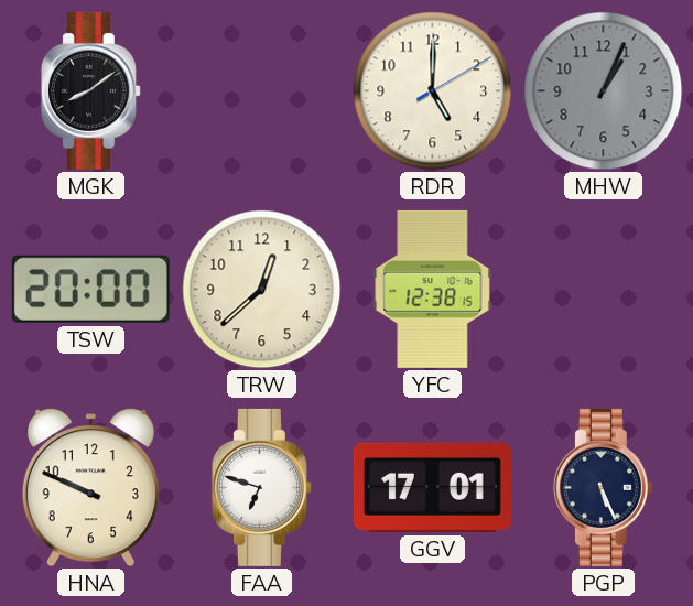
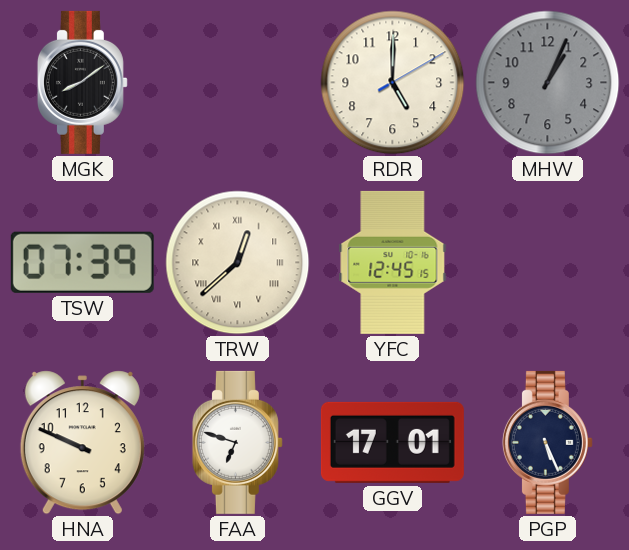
TSW: 20:00 -> 07:39
TRW numerals: Arabic -> Roman
YFC: 12:38 -> 12:45
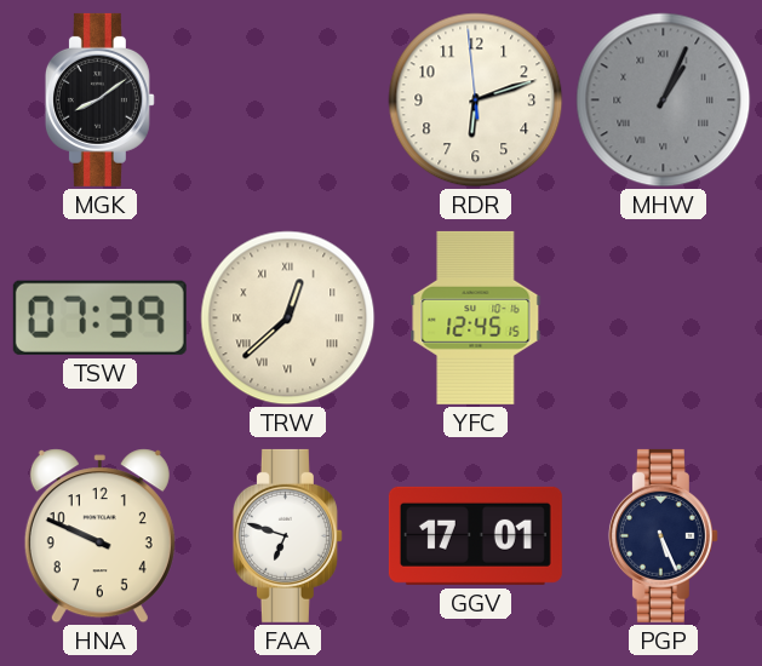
RDR: 5:00 -> 6:11
MHW numerals: Arabic -> Roman
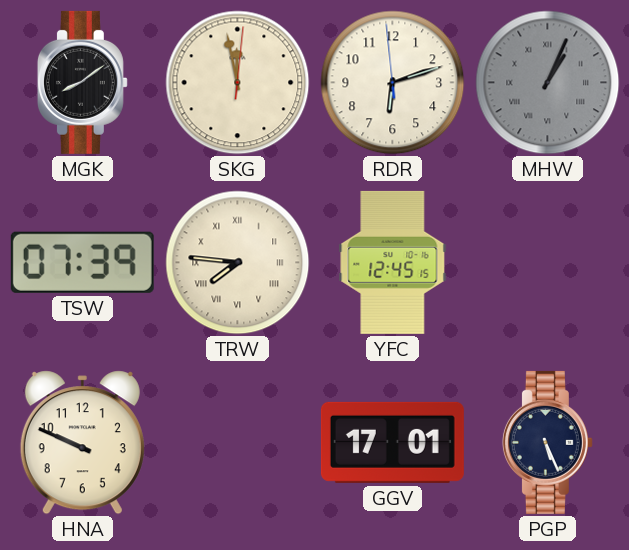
SKG: none -> 11:58
TRW: 12:38 -> 7:46
FAA: 6:48 -> none
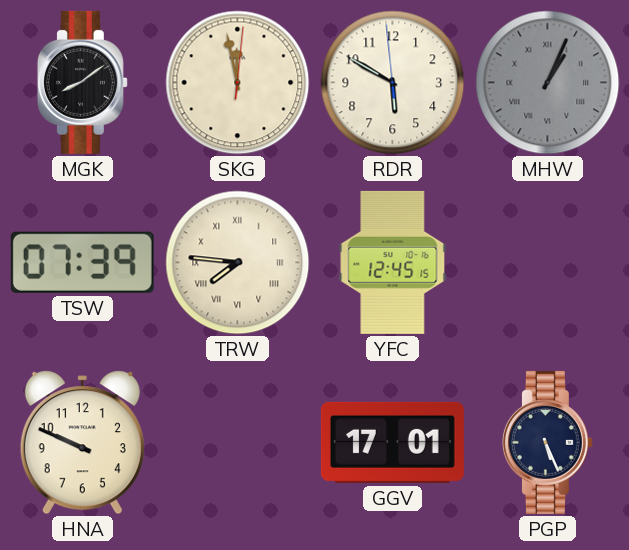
RDR: 6:11 -> 5:49
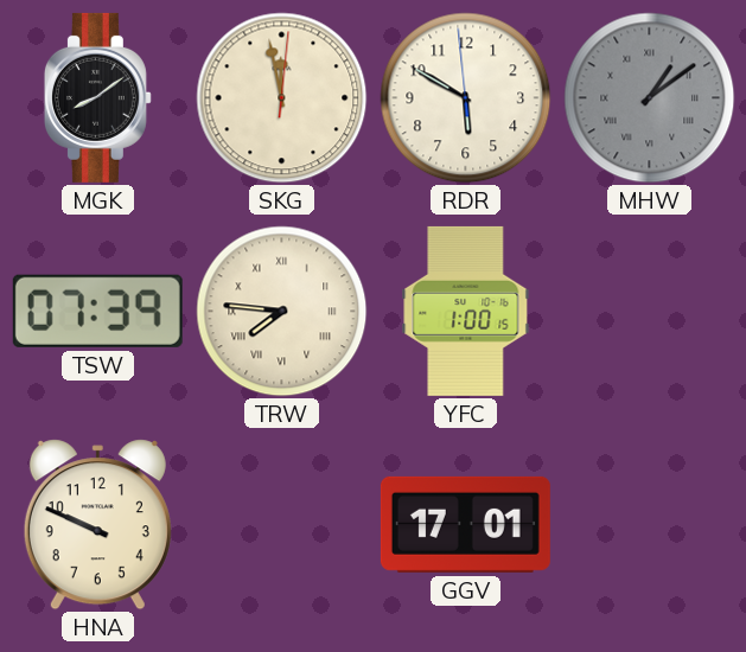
MHW: 1:04 -> 1:09
YFC: 12:45 -> 1:00
PGP: 5:26 -> none
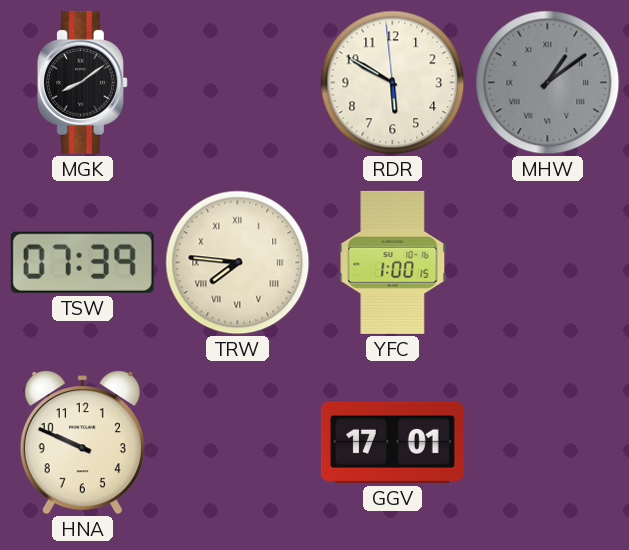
SKG: 11:58 -> none
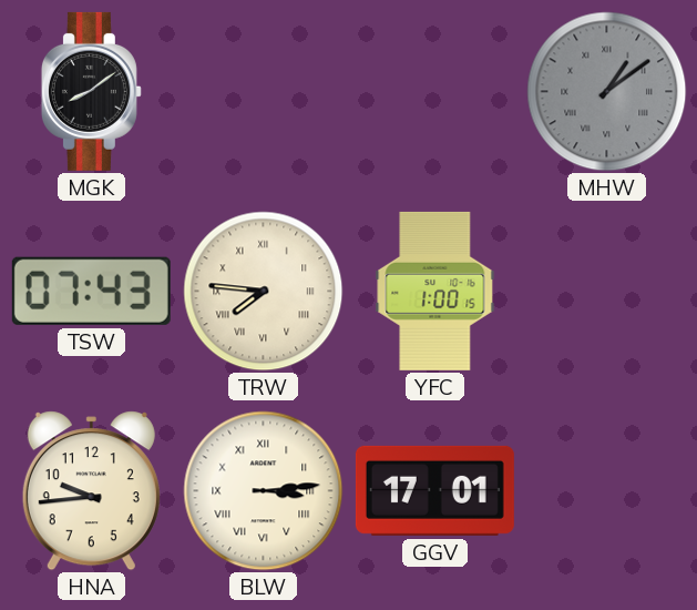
RDR: 5:49 -> none
TSW: 07:39 -> 07:43
HNA: 9:49 -> 9:44
BLW: none -> 3:14
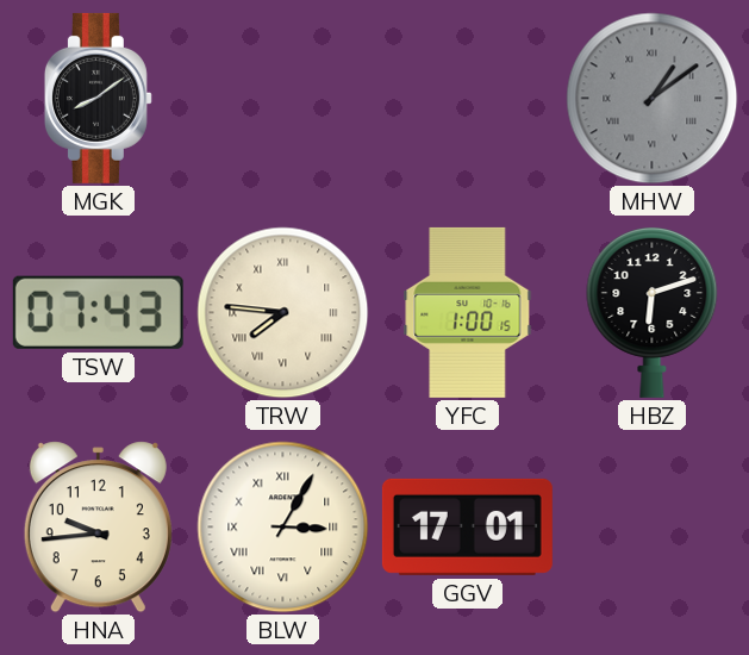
HBZ: none -> 6:12
BLW: 3:14 -> 3:05
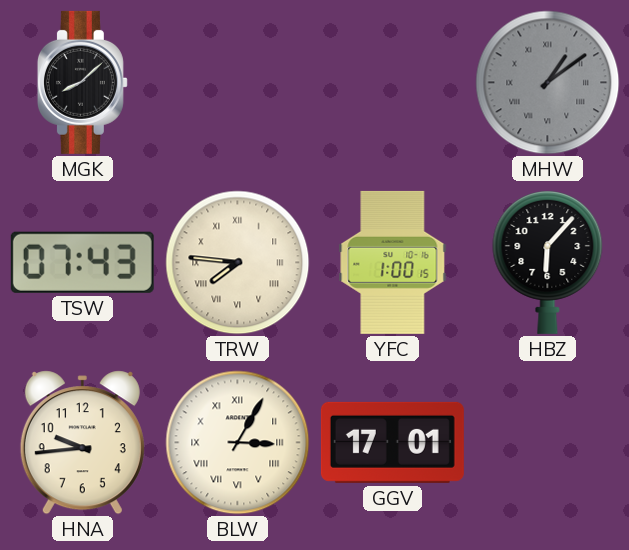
MGK: 8:09 -> 8:08
HBZ: 6:12 -> 6:07
